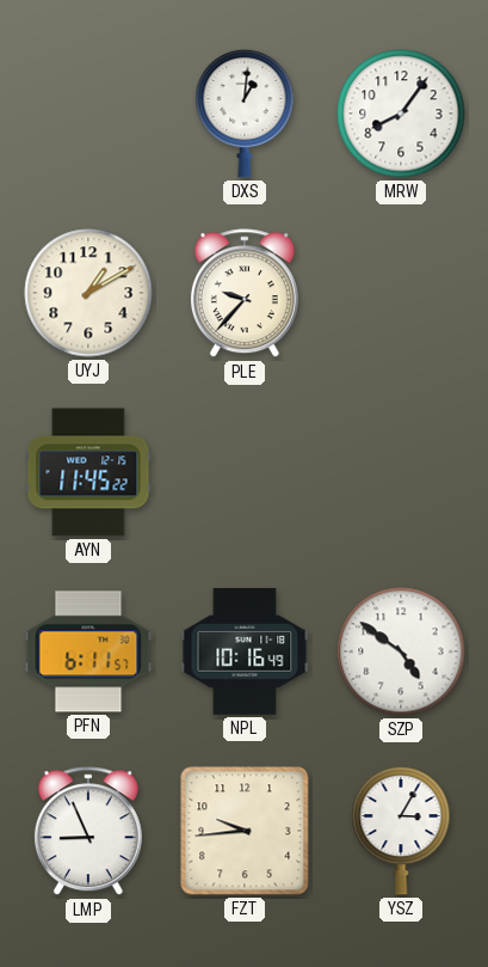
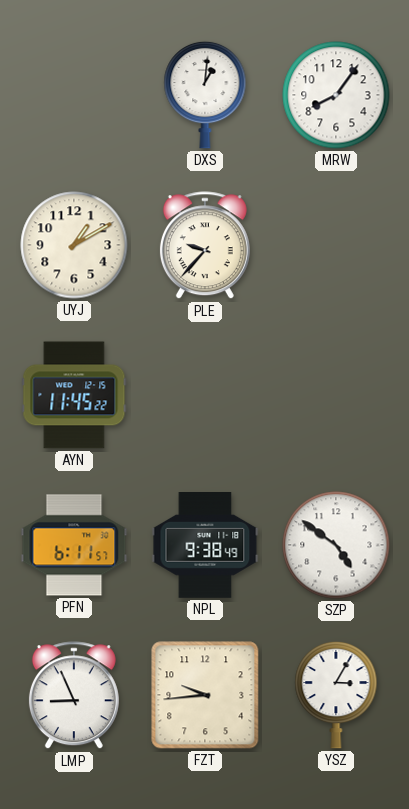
NPL: 10:16 -> 9:38
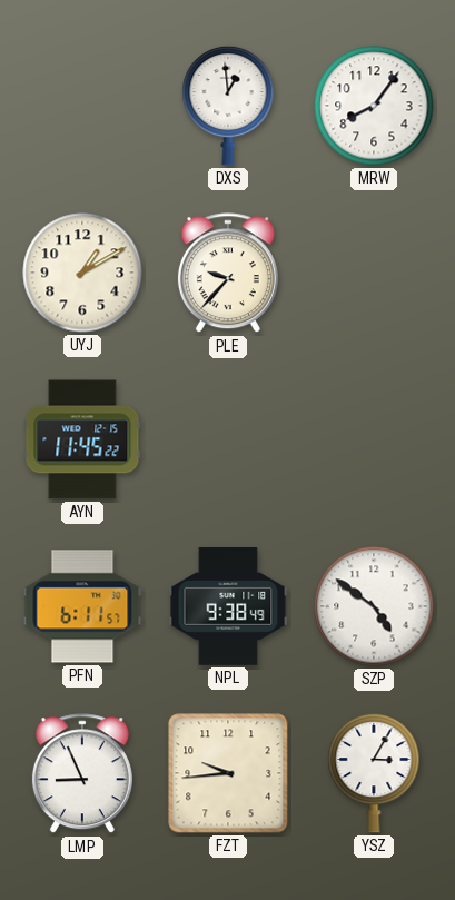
DXS: 1:01 -> 12:59
